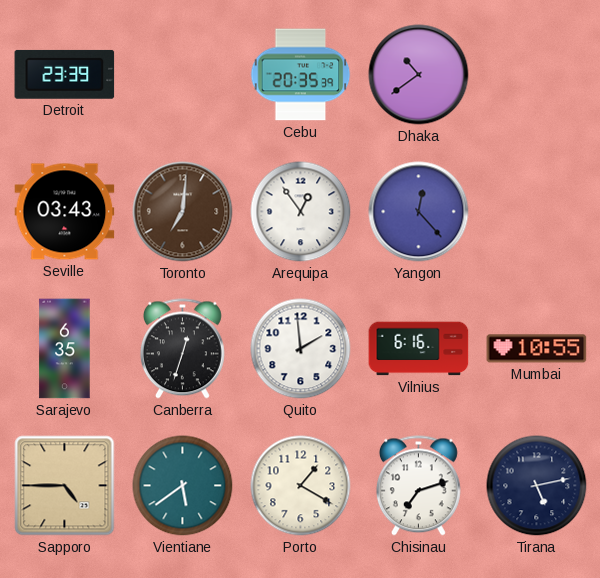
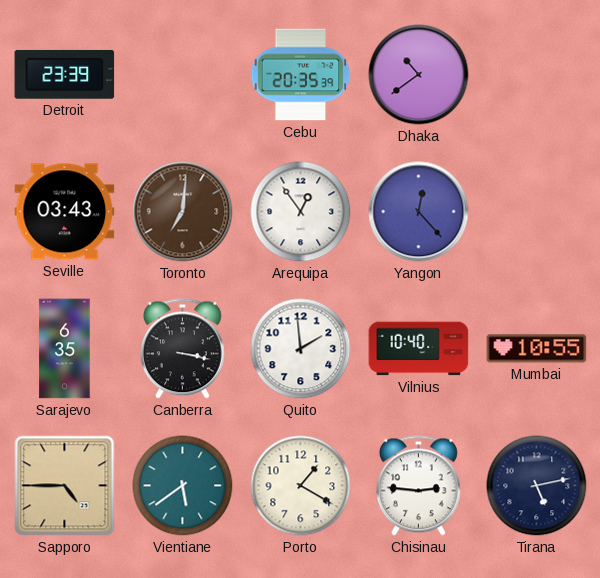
Canberra: 12:33 -> 3:17
Vilnius: 6:16 -> 10:40
Chisinau: 7:12 -> 2:46
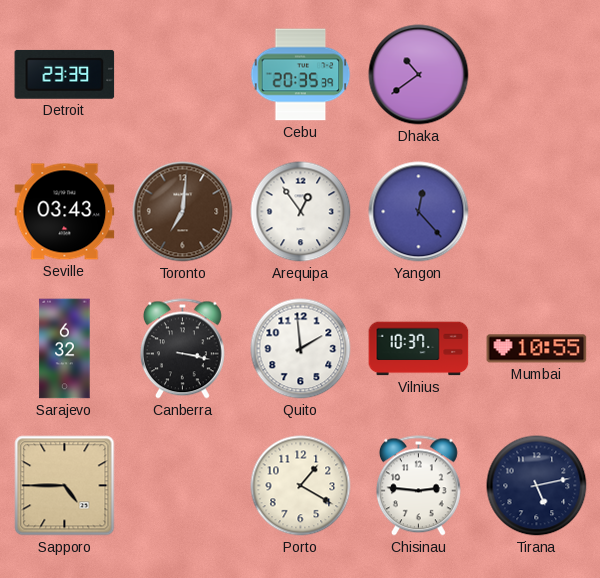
Sarajevo: 6:35 -> 6:32
Vilnius: 10:40 -> 10:37
Vientiane: 5:39 -> none
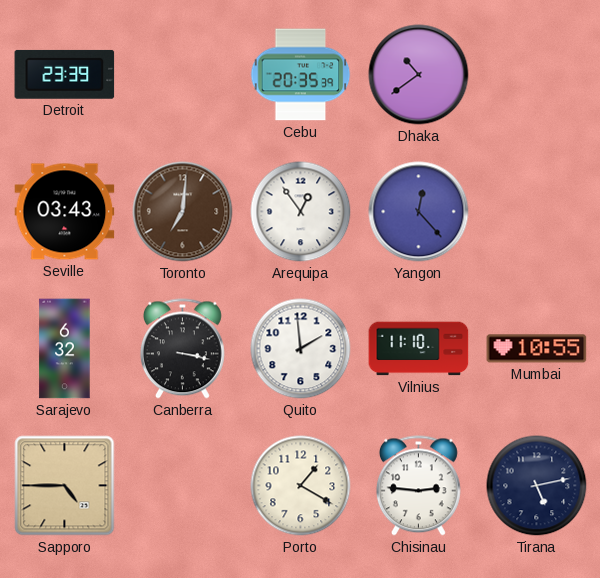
Vilnius: 10:37 -> 11:10
